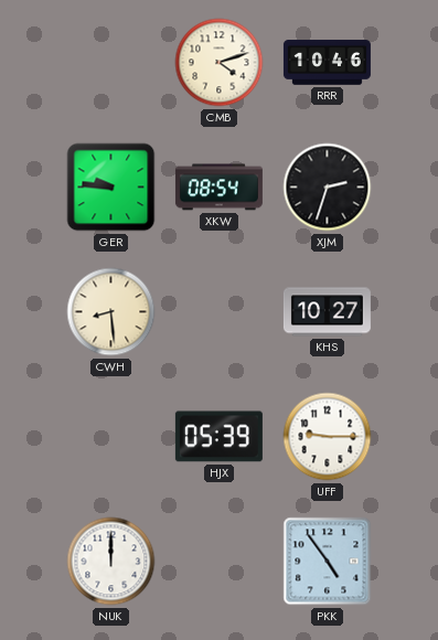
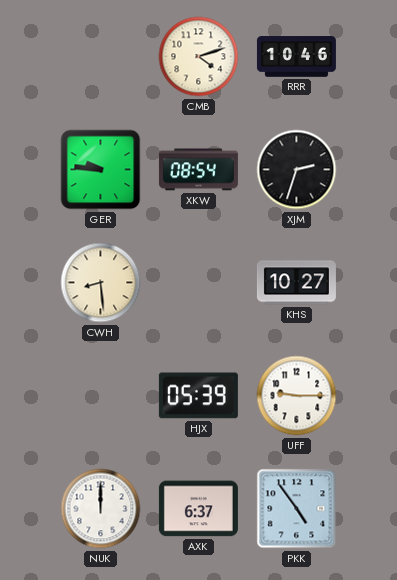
AXK: none -> 6:37
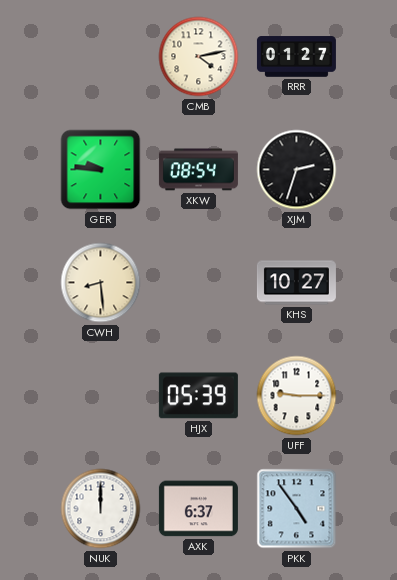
CMB: 4:12 -> 4:13
RRR: 10:46 -> 01:27
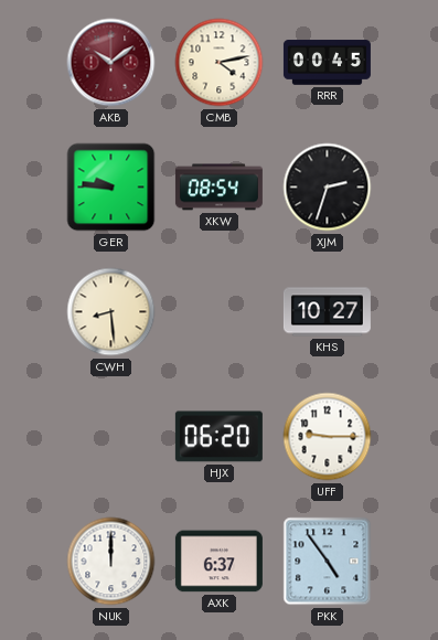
AKB: none -> 10:09
RRR: 01:27 -> 00:45
HJX: 05:39 -> 06:20
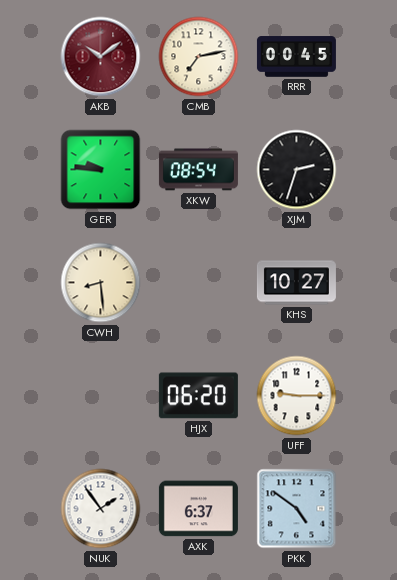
CMB: 4:13 -> 7:13
NUK: 12:00 -> 1:54
PKK: 4:54 -> 4:51
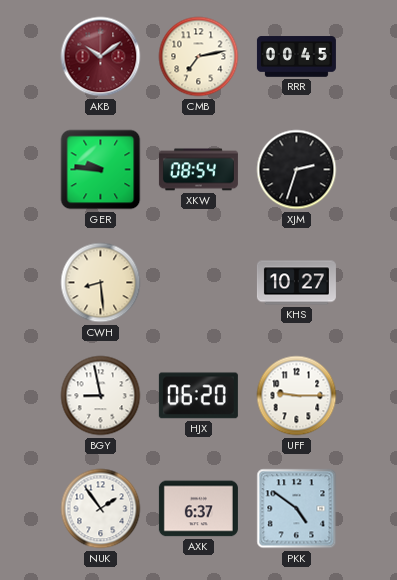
BGY: none -> 8:58
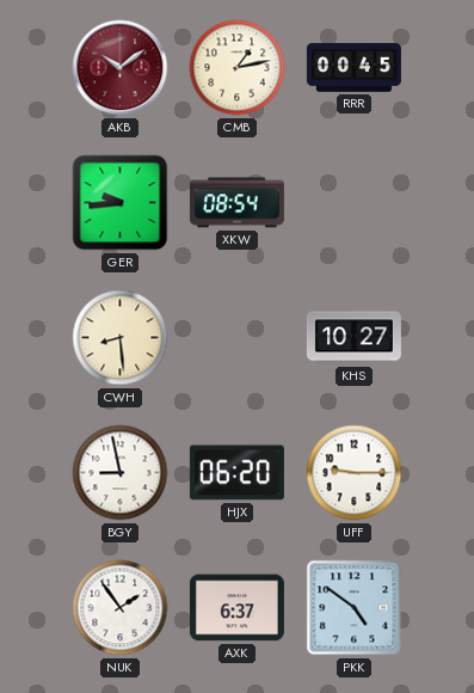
CMB: 7:13 -> 1:13
GER: 9:46 -> 9:44
XJM: 2:33 -> none
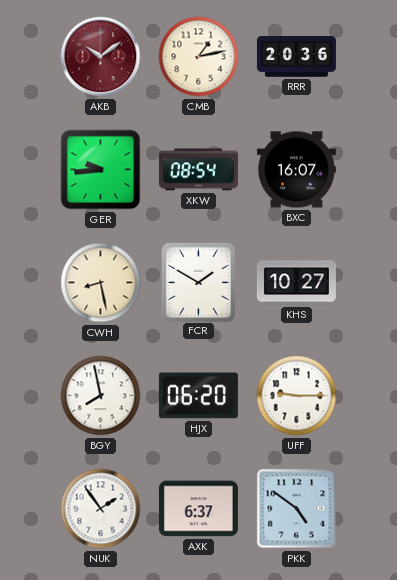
RRR: 00:45 -> 20:36
BXC: none -> 16:07
CWH: 8:29 -> 8:28
FCR: none -> 1:50
BGY: 8:58 -> 7:58
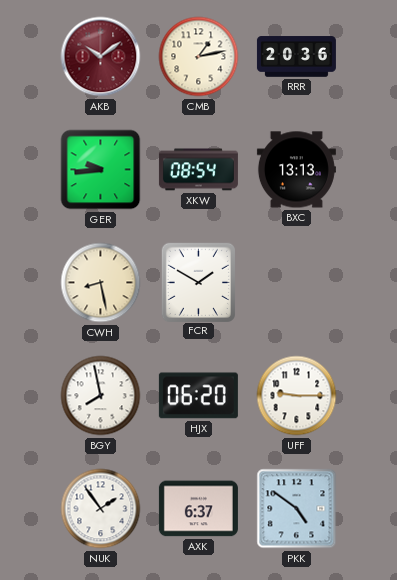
BXC: 16:07 -> 13:13
KHS: 10:27 -> none
